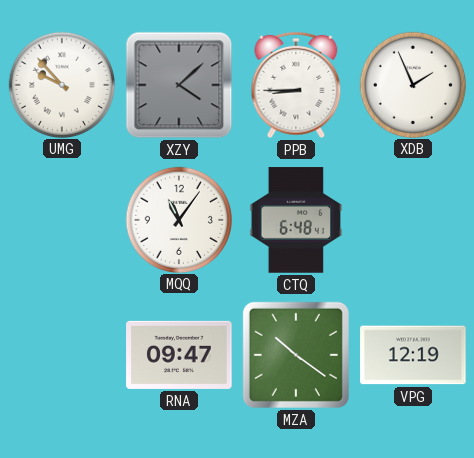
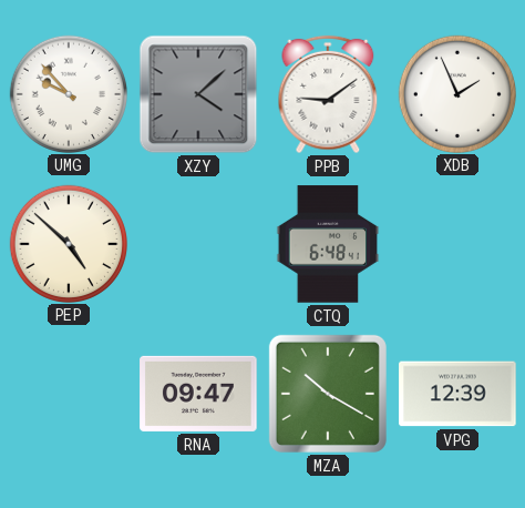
PPB: 8:45 -> 9:09
PEP: none -> 4:52
MQQ: 11:06 -> none
MZA: 10:21 -> 10:20
VPG: 12:19 -> 12:39
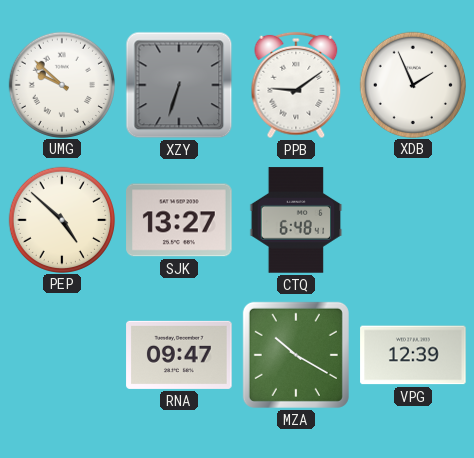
UMG: 9:53 -> 9:52
XZY: 4:08 -> 6:33
SJK: none -> 13:27
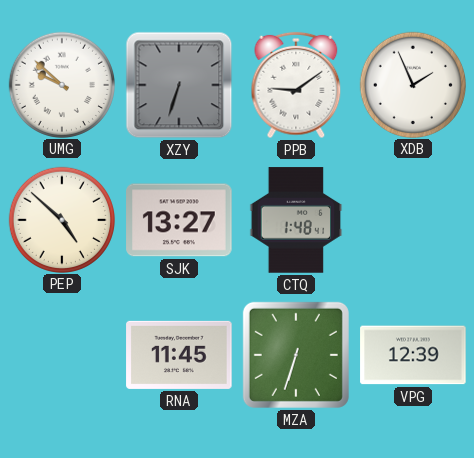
CTQ: 6:48 -> 1:48
RNA: 09:47 -> 11:45
MZA: 10:20 -> 6:33
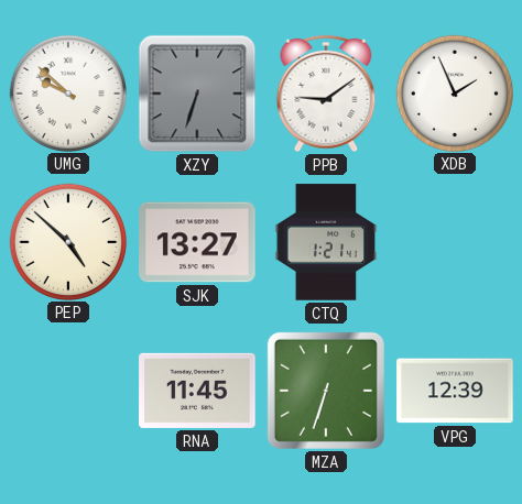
CTQ: 1:48 -> 1:21
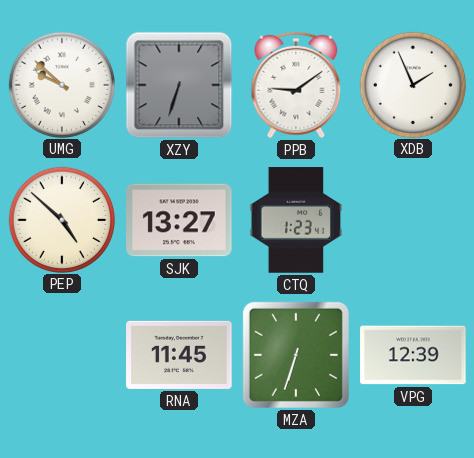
CTQ: 1:21 -> 1:23
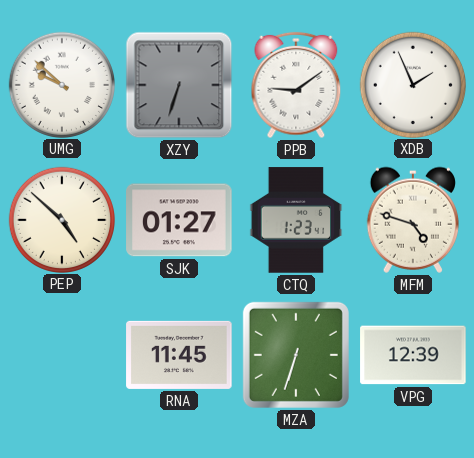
SJK: 13:27 -> 01:27
MFM: none -> 4:48
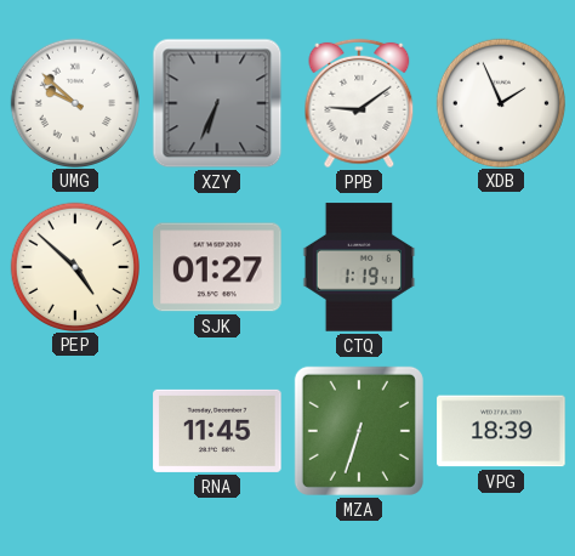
XZY: 6:33 -> 6:34
CTQ: 1:23 -> 1:19
MFM: 4:48 -> none
VPG: 12:39 -> 18:39
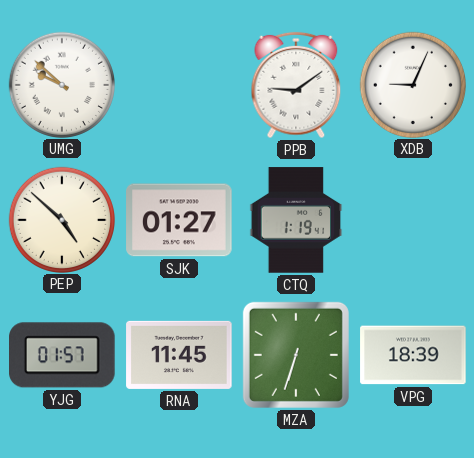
XZY: 6:34 -> none
XDB: 1:56 -> 9:04
YJG: none -> 01:57
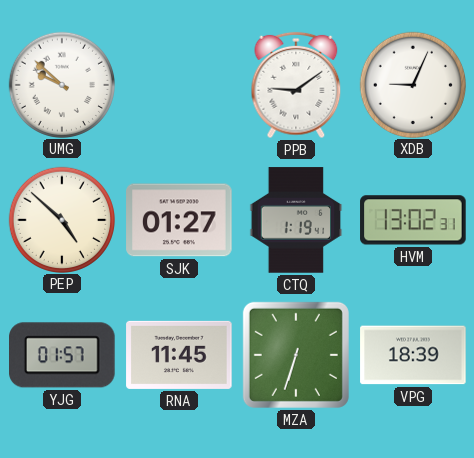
HVM: none -> 13:02
